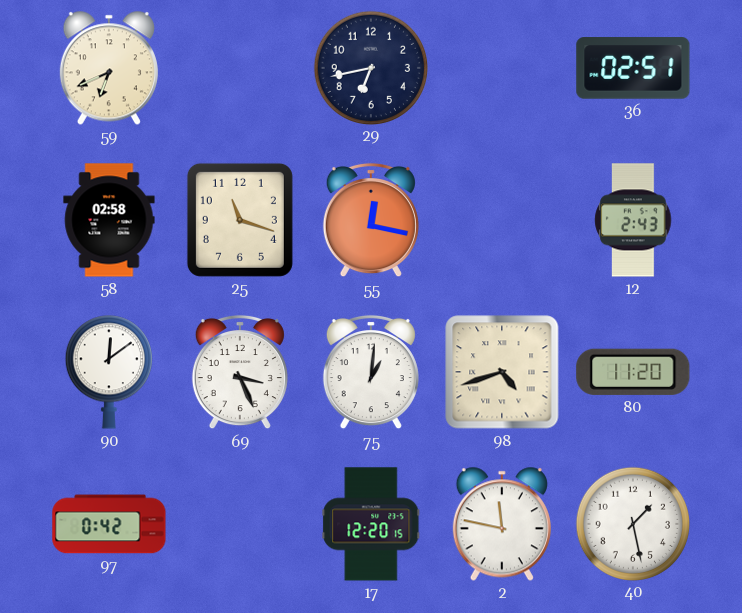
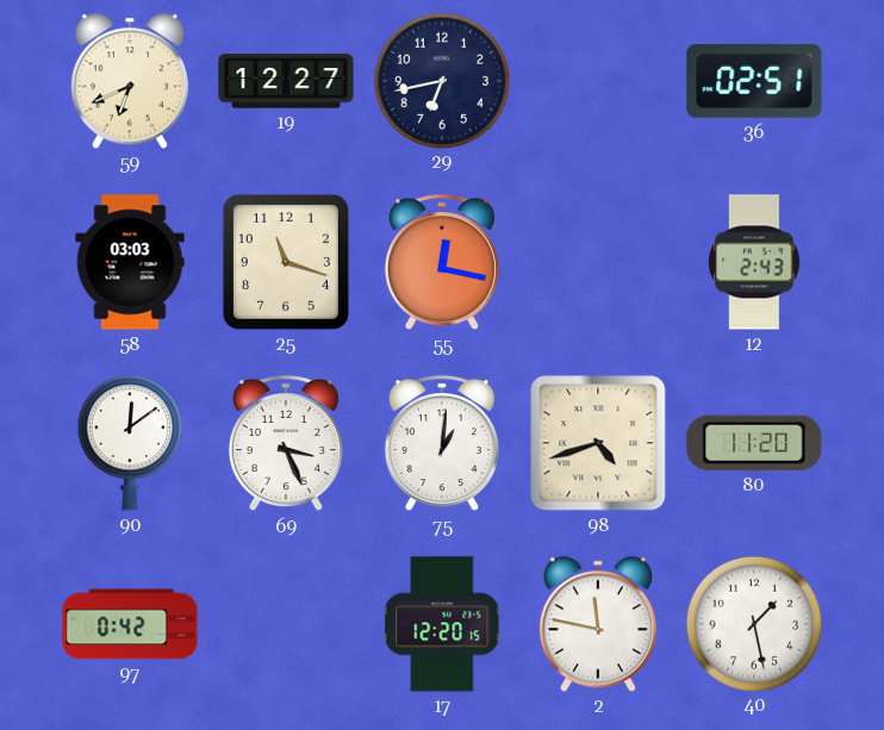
19: none -> 12:27
58: 02:58 -> 03:03
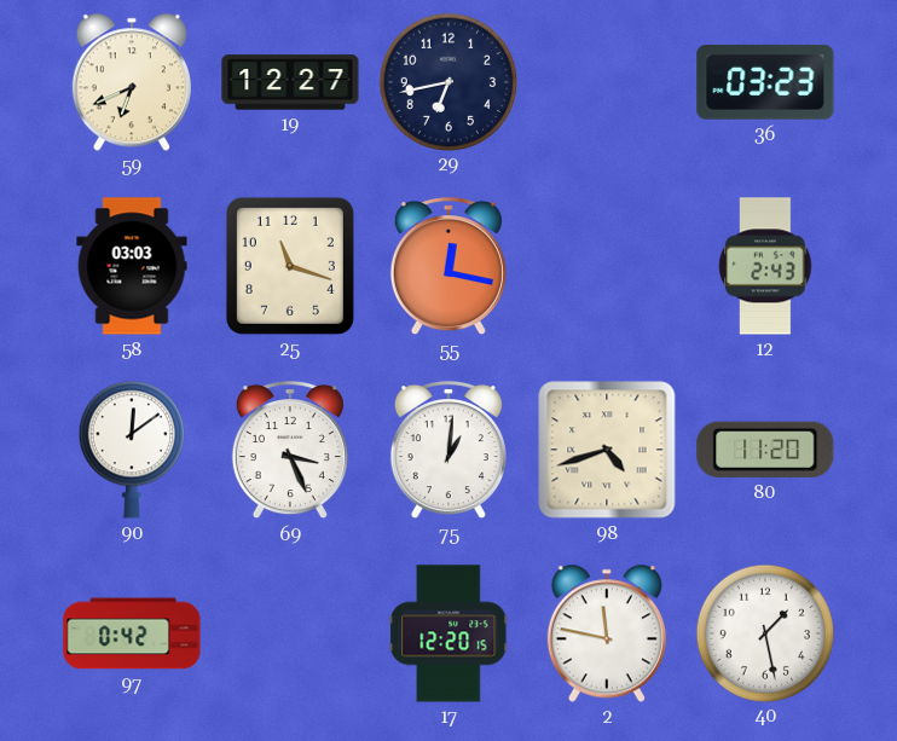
36: 02:51 -> 03:23
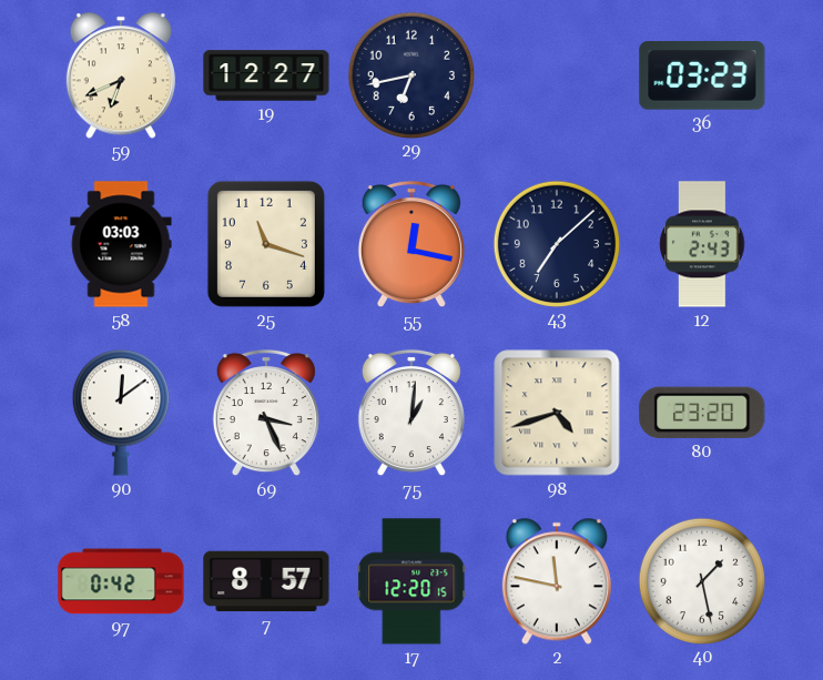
43: none -> 7:08
80: 11:20 -> 23:20
7: none -> 8:57
